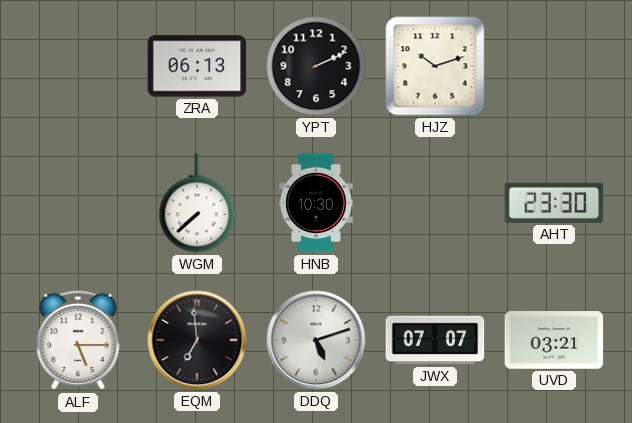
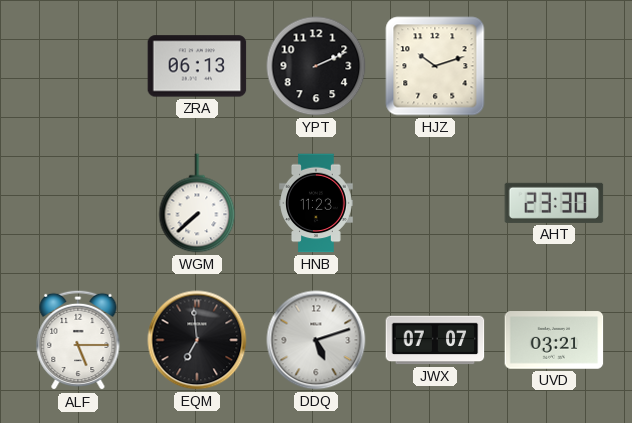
HNB: 10:30 -> 11:23
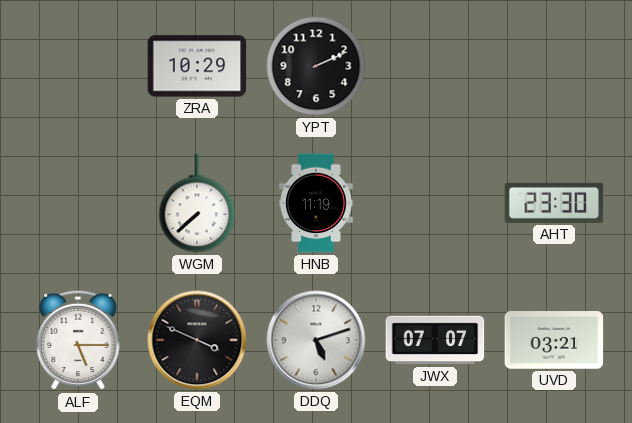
ZRA: 06:13 -> 10:29
HJZ: 10:12 -> none
HNB: 11:23 -> 11:19
EQM: 6:59 -> 3:49
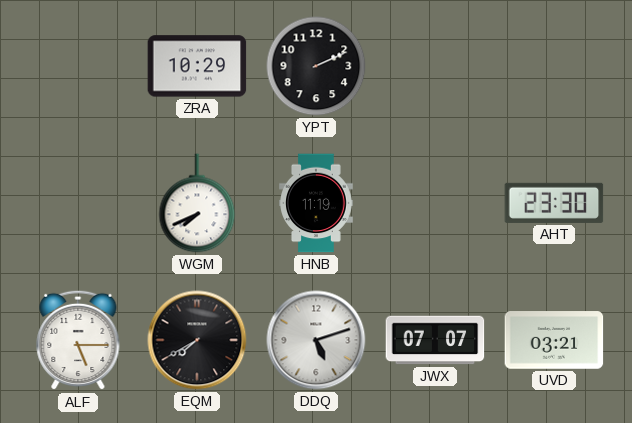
WGM: 7:38 -> 7:41
EQM: 3:49 -> 7:40
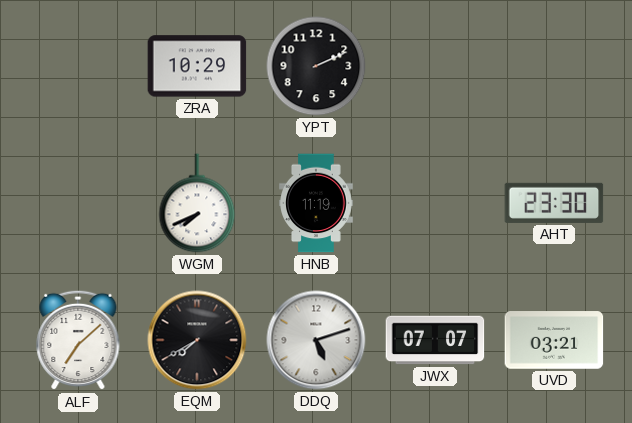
ALF: 5:15 -> 7:08
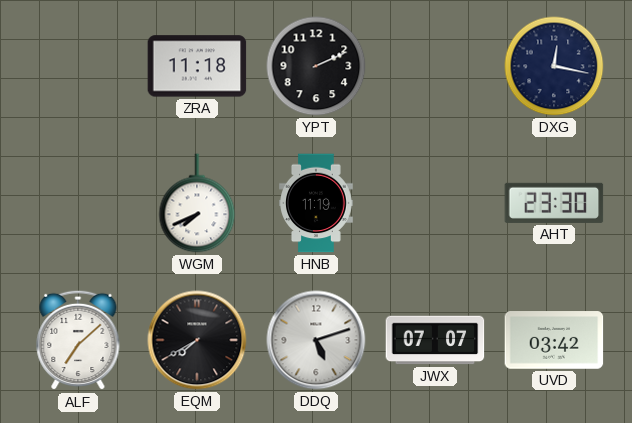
ZRA: 10:29 -> 11:18
DXG: none -> 12:17
UVD: 03:21 -> 03:42
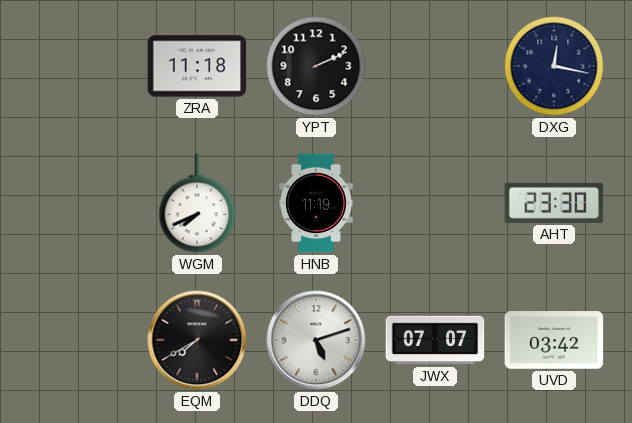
ALF: 7:08 -> none
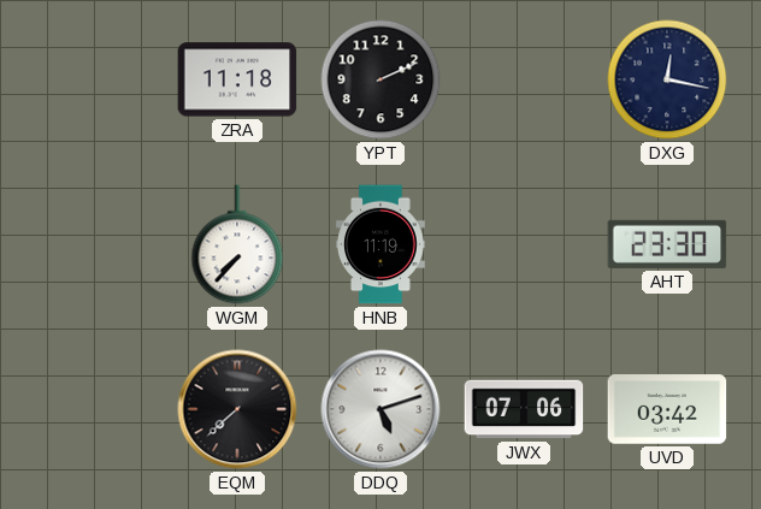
WGM: 7:41 -> 7:37
EQM: 7:40 -> 7:38
JWX: 07:07 -> 07:06
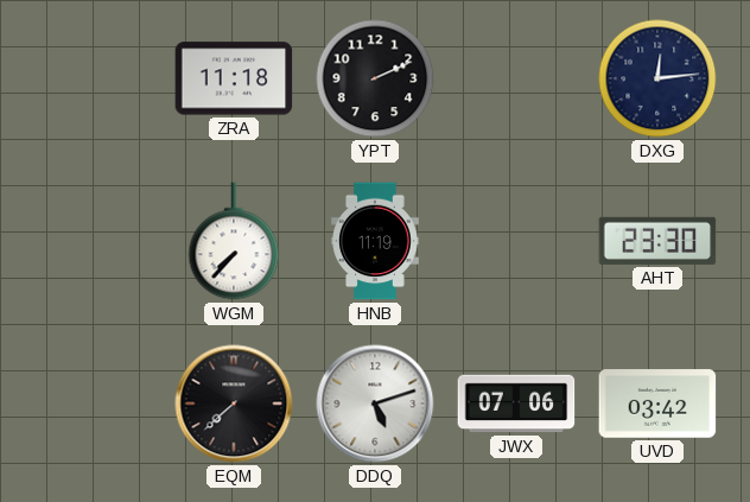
DXG: 12:17 -> 12:14
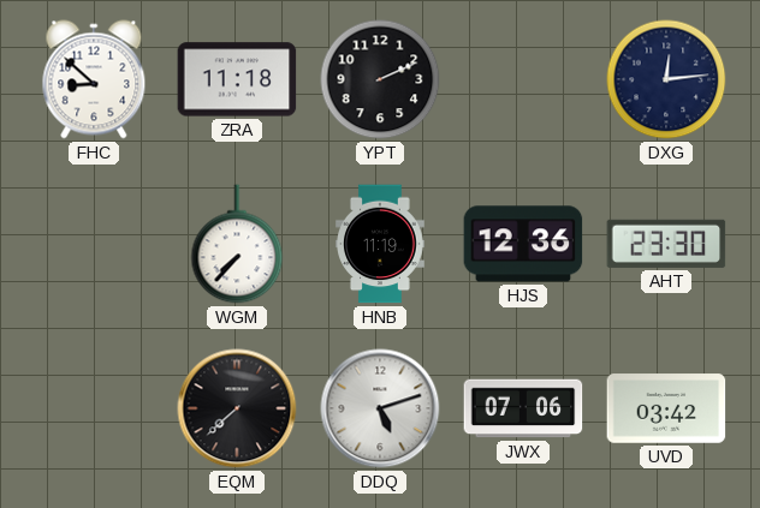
FHC: none -> 8:52
HJS: none -> 12:36
